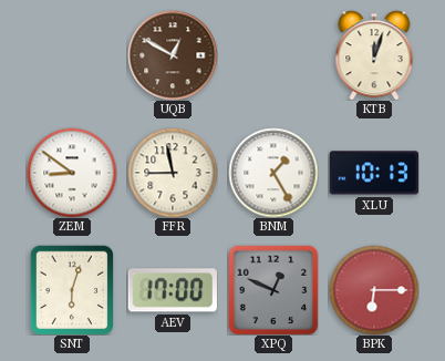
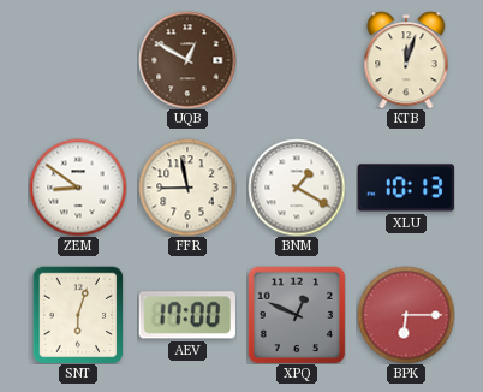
BNM: 1:25 -> 1:20
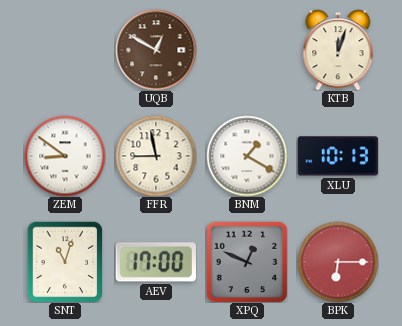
SNT: 6:03 -> 11:03
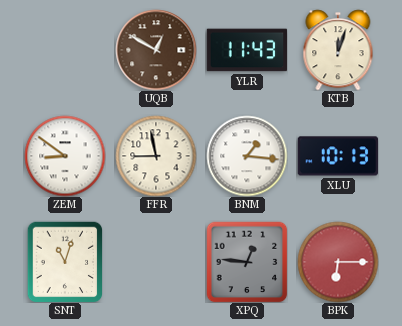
YLR: none -> 11:43
BNM: 1:20 -> 1:16
AEV: 17:00 -> none
XPQ: 12:49 -> 12:46
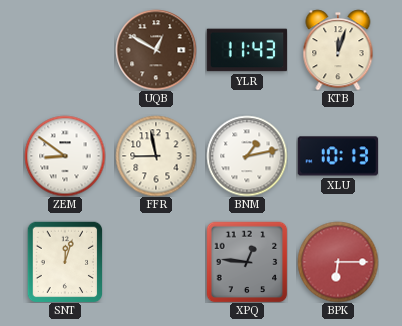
BNM: 1:16 -> 1:13
SNT: 11:03 -> 12:03
